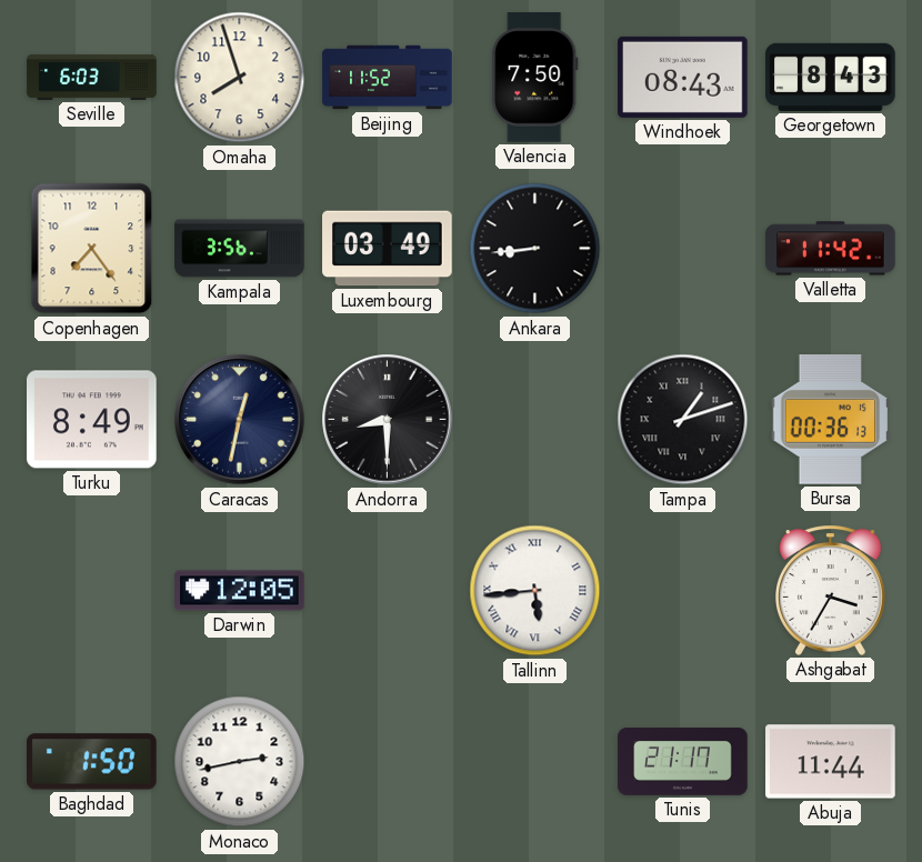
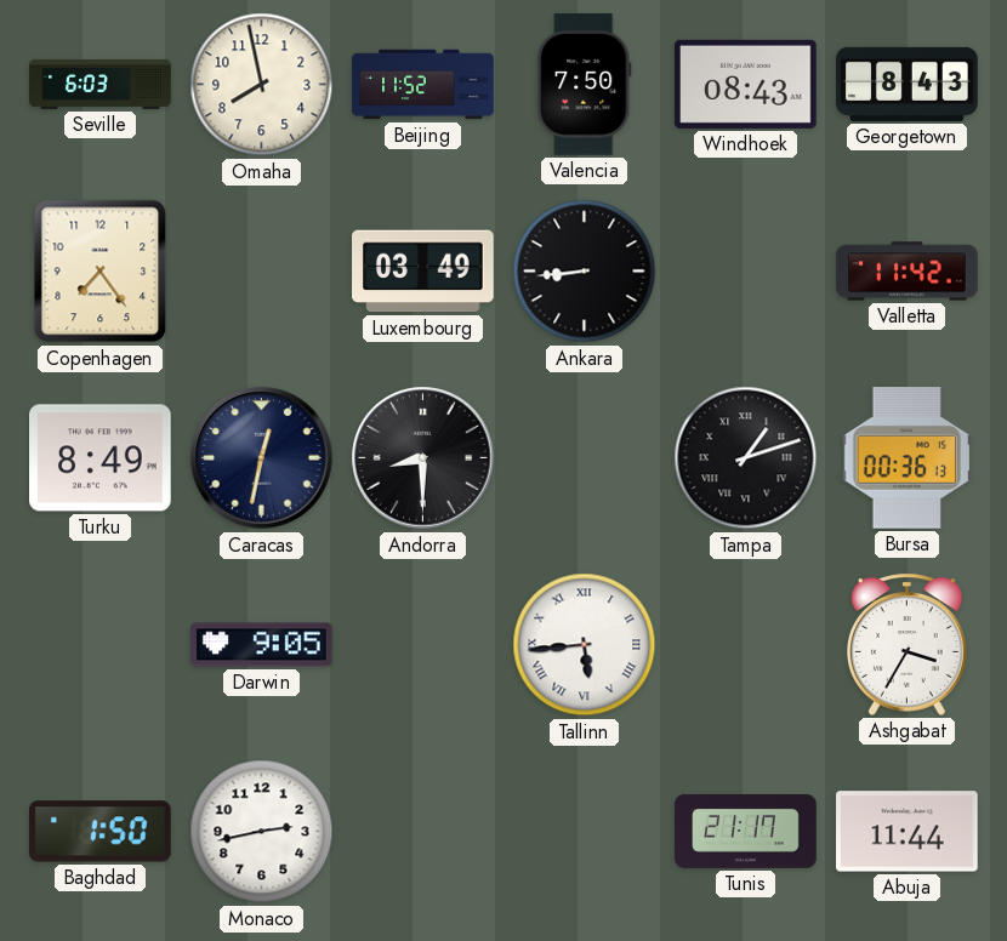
Omaha: 7:57 -> 7:58
Kampala: 3:56 -> none
Darwin: 12:05 -> 9:05
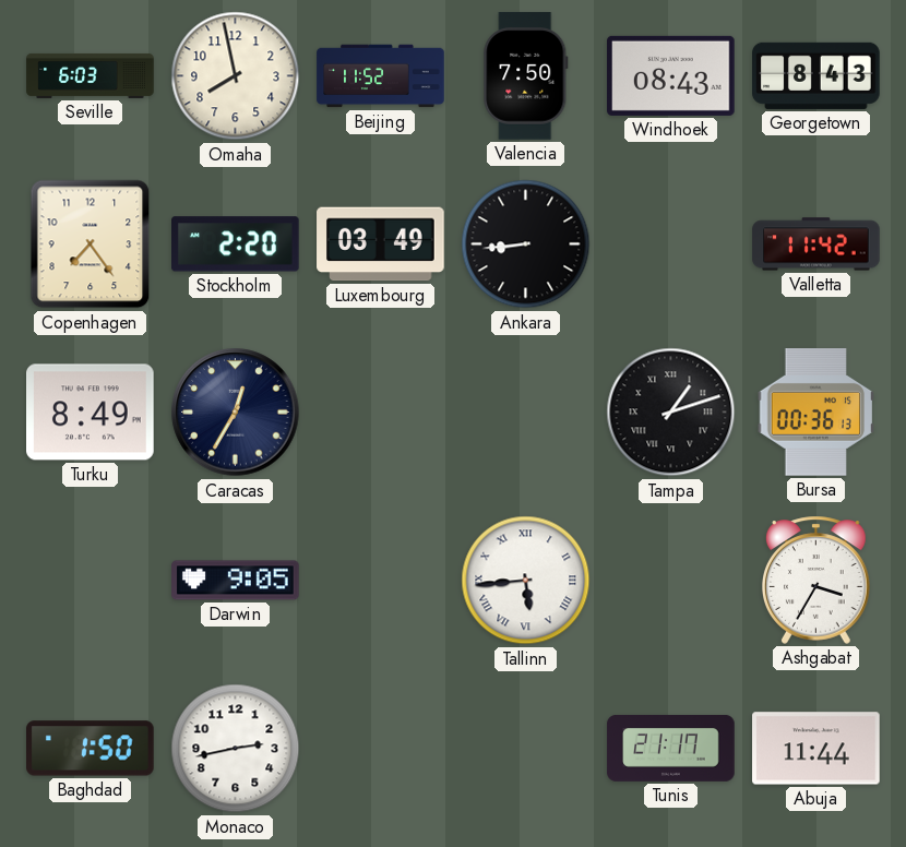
Stockholm: none -> 2:20
Caracas: 12:32 -> 12:35
Andorra: 8:30 -> none
